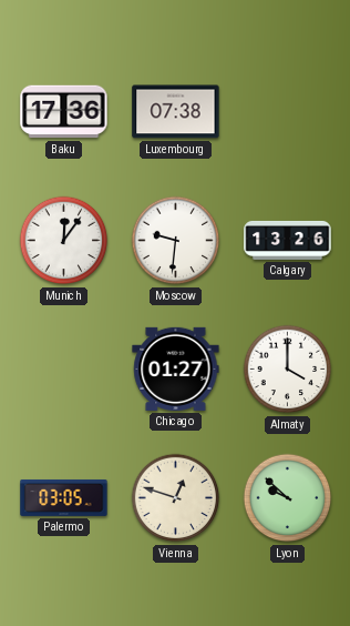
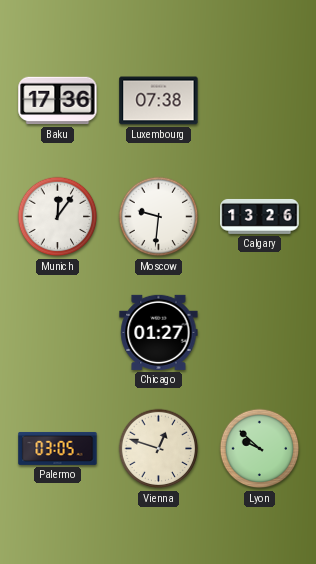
Almaty: 4:00 -> none
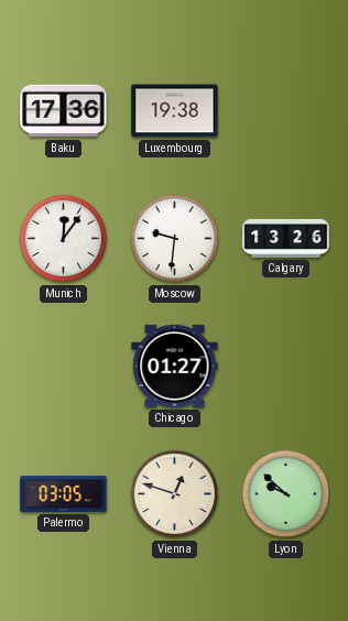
Luxembourg: 07:38 -> 19:38
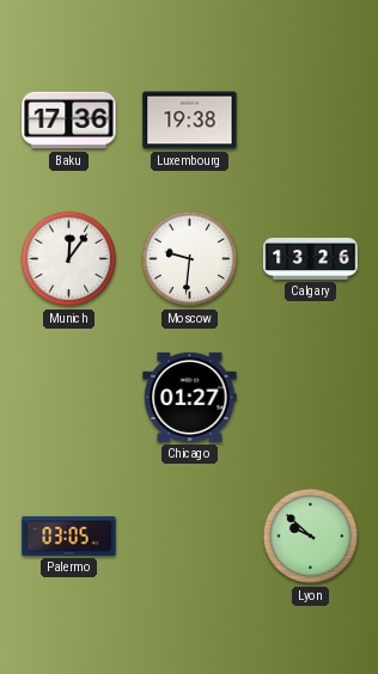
Vienna: 12:48 -> none
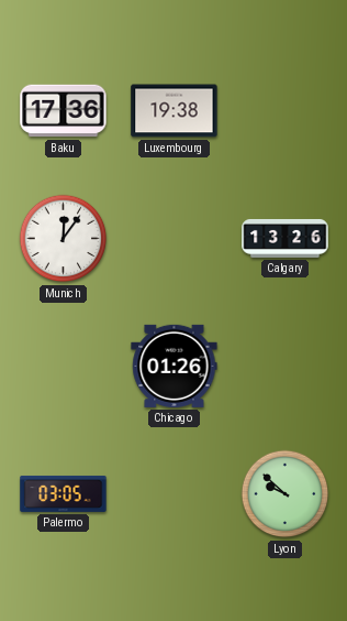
Moscow: 9:31 -> none
Chicago: 01:27 -> 01:26
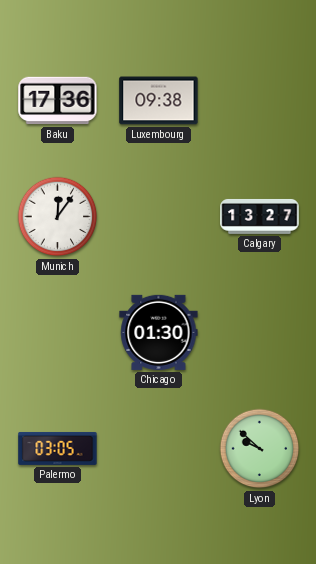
Luxembourg: 19:38 -> 09:38
Calgary: 13:26 -> 13:27
Chicago: 01:26 -> 01:30
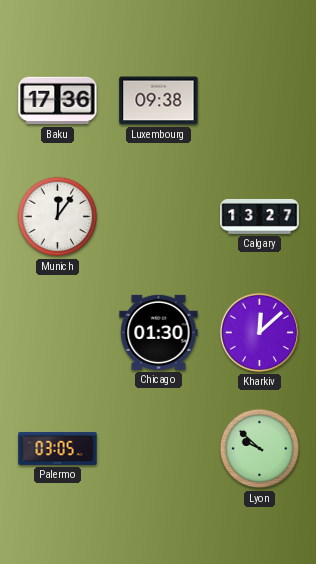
Kharkiv: none -> 12:08
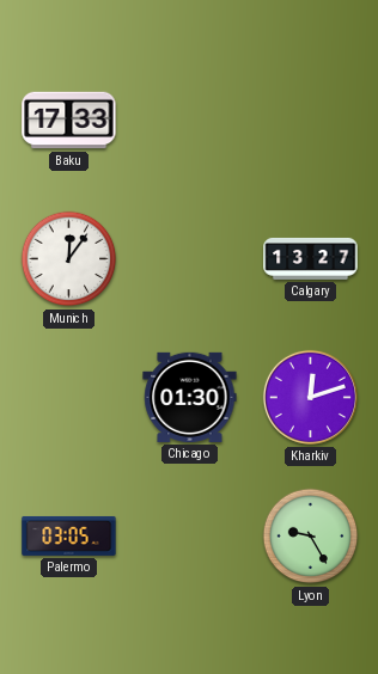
Baku: 17:36 -> 17:33
Luxembourg: 09:38 -> none
Kharkiv: 12:08 -> 12:12
Lyon: 9:52 -> 9:25
